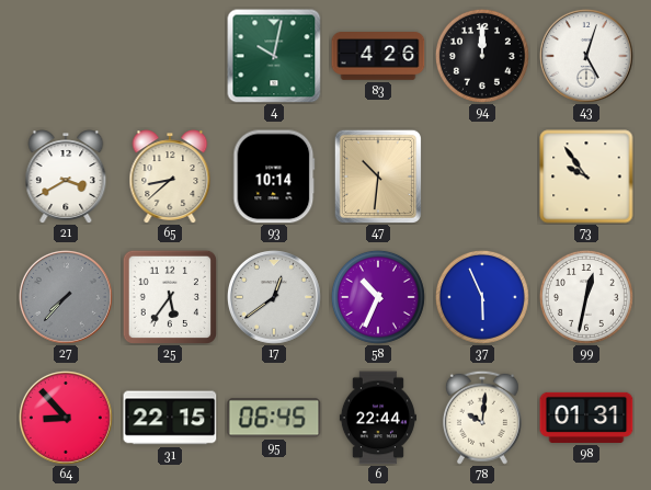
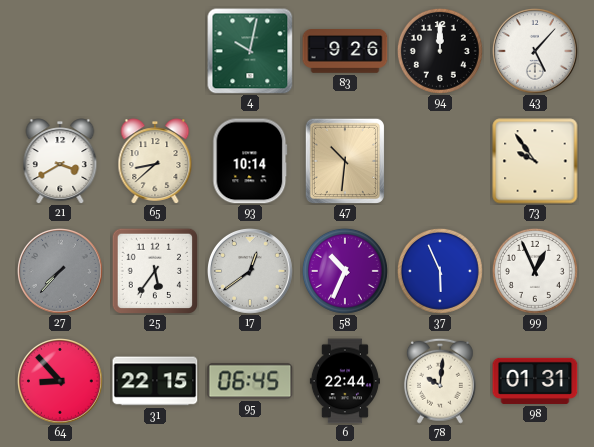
83: 4:26 -> 9:26
43: 5:03 -> 5:07
99: 12:32 -> 12:56
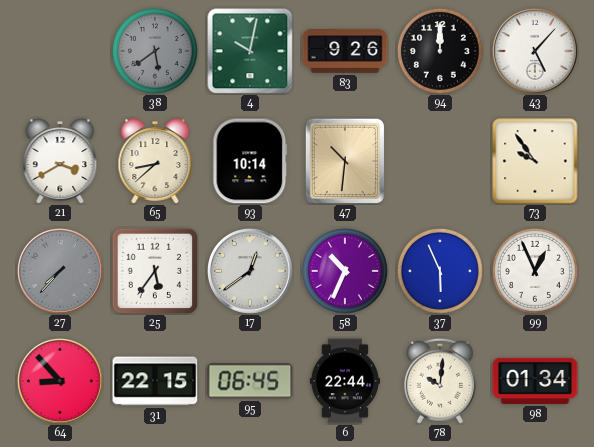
38: none -> 5:39
98: 01:31 -> 01:34
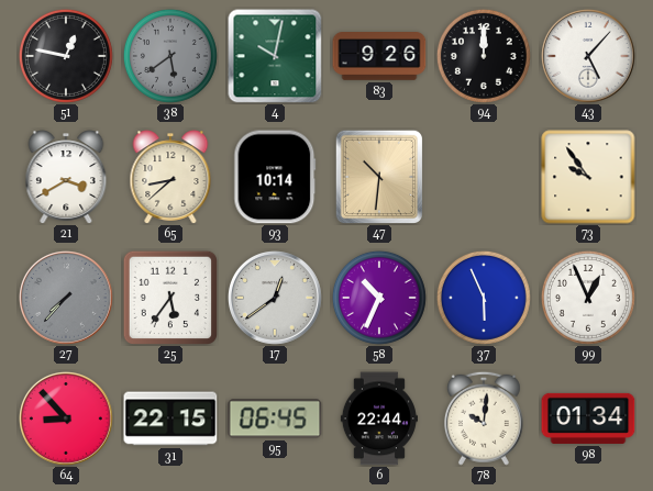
51: none -> 12:47
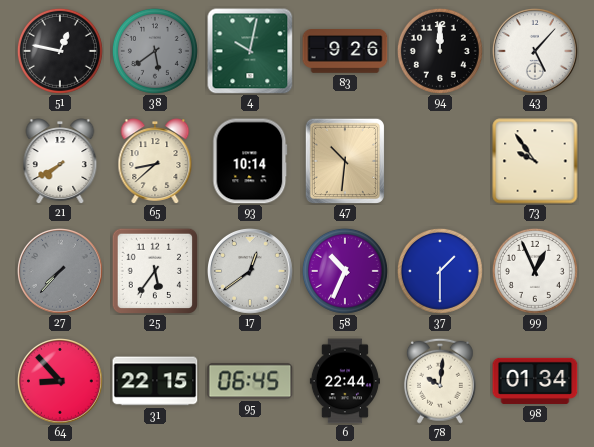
21: 3:40 -> 7:40
37: 5:56 -> 1:30
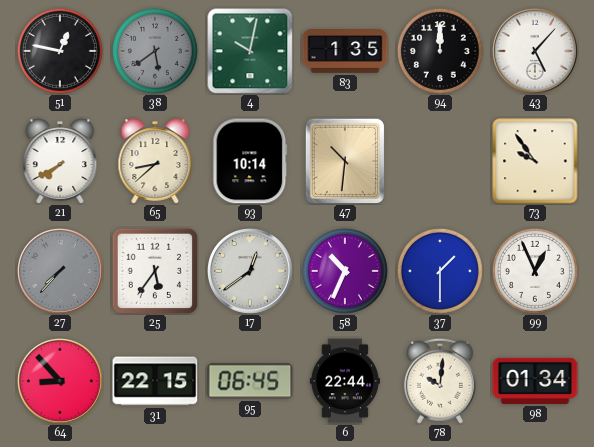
83: 9:26 -> 1:35
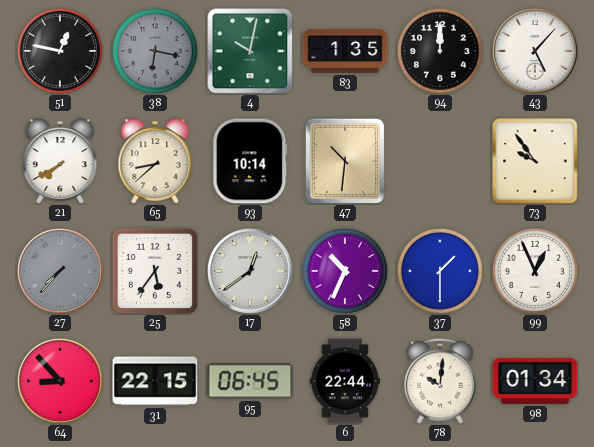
38: 5:39 -> 6:17
